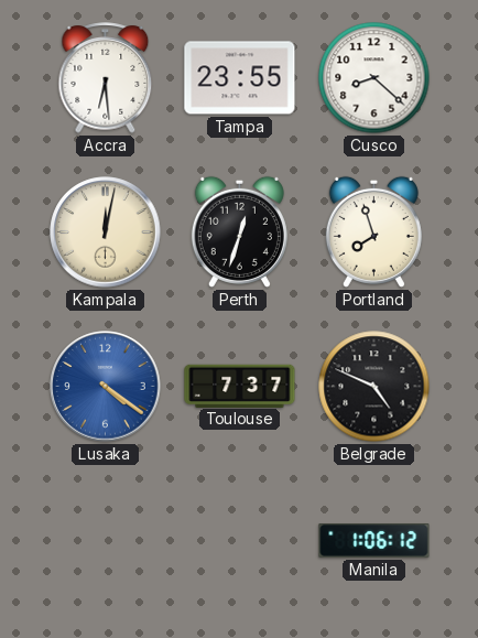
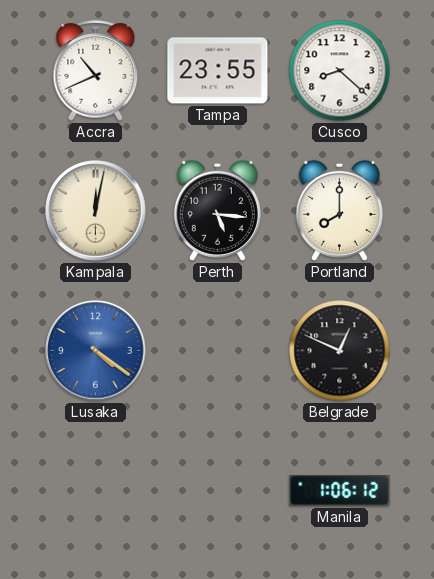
Accra: 6:29 -> 10:41
Perth: 12:33 -> 5:16
Portland: 7:57 -> 8:00
Toulouse: 7:37 -> none
Belgrade: 4:49 -> 12:49
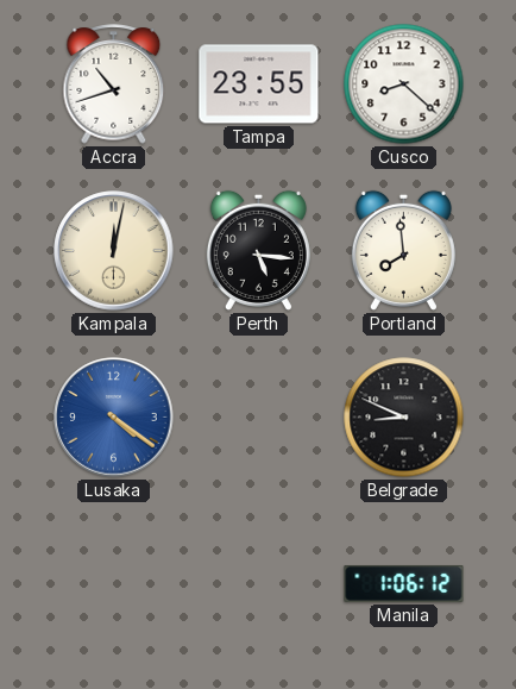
Accra: 10:41 -> 10:42
Portland: 8:00 -> 7:59
Belgrade: 12:49 -> 8:49
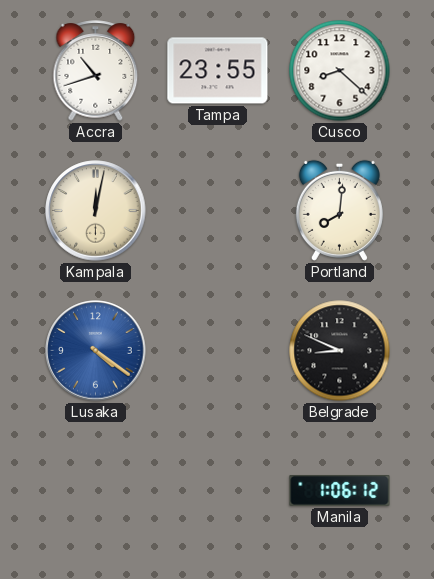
Perth: 5:16 -> none
Portland: 7:59 -> 8:01
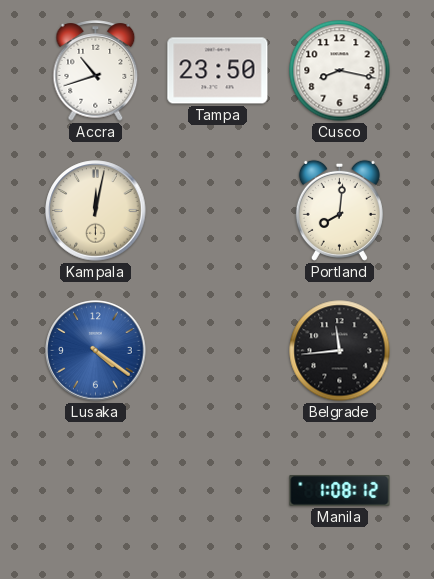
Tampa: 23:55 -> 23:50
Cusco: 8:22 -> 8:17
Belgrade: 8:49 -> 11:44
Manila: 1:06 -> 1:08
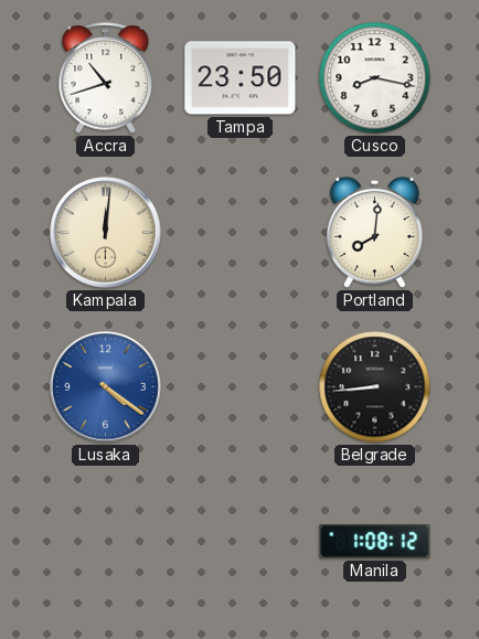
Kampala: 12:02 -> 12:01
Belgrade: 11:44 -> 8:44
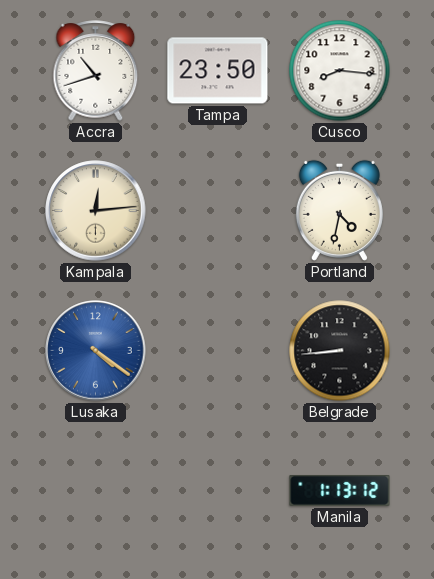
Cusco: 8:17 -> 8:16
Kampala: 12:01 -> 12:14
Portland: 8:01 -> 4:32
Manila: 1:08 -> 1:13
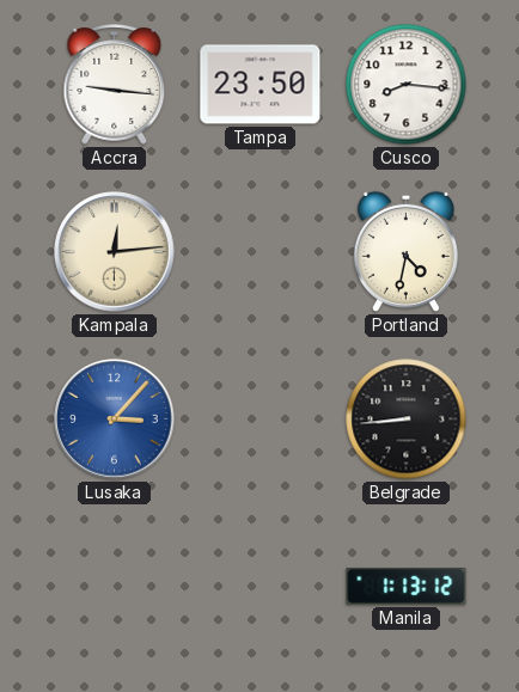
Accra: 10:42 -> 9:16
Lusaka: 4:21 -> 3:07
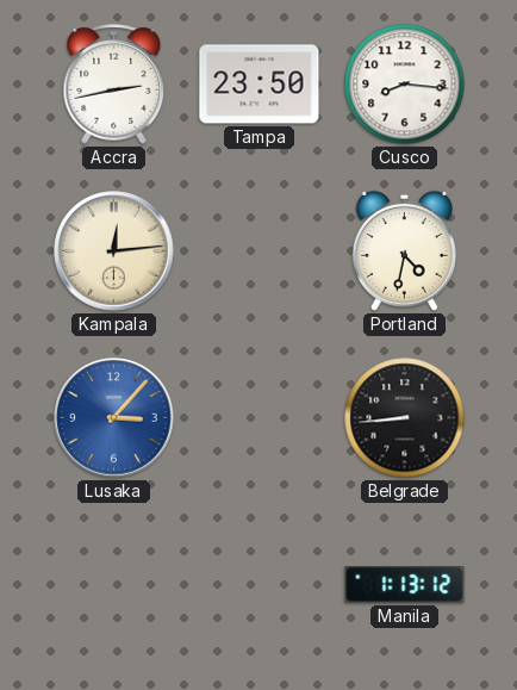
Accra: 9:16 -> 2:43
